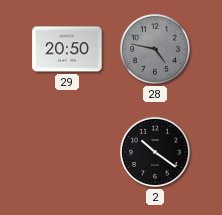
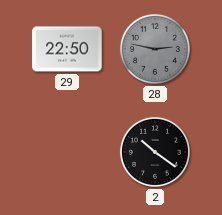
29: 20:50 -> 22:50
28: 4:47 -> 2:47
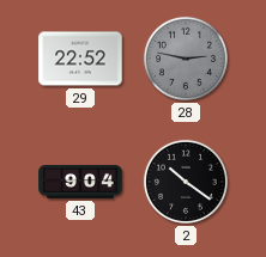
29: 22:50 -> 22:52
43: none -> 9:04
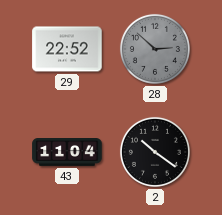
28: 2:47 -> 2:52
43: 9:04 -> 11:04
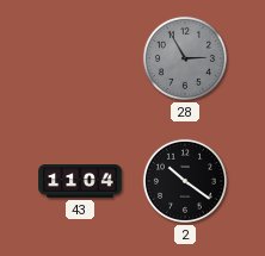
29: 22:52 -> none
28: 2:52 -> 2:55
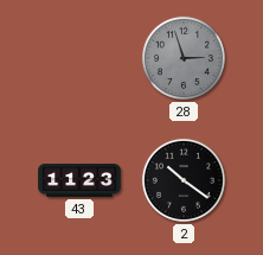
28: 2:55 -> 2:57
43: 11:04 -> 11:23
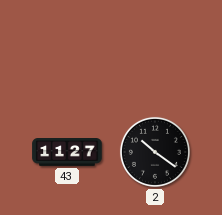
28: 2:57 -> none
43: 11:23 -> 11:27
